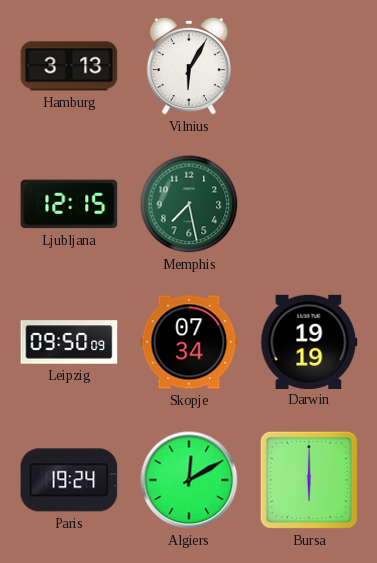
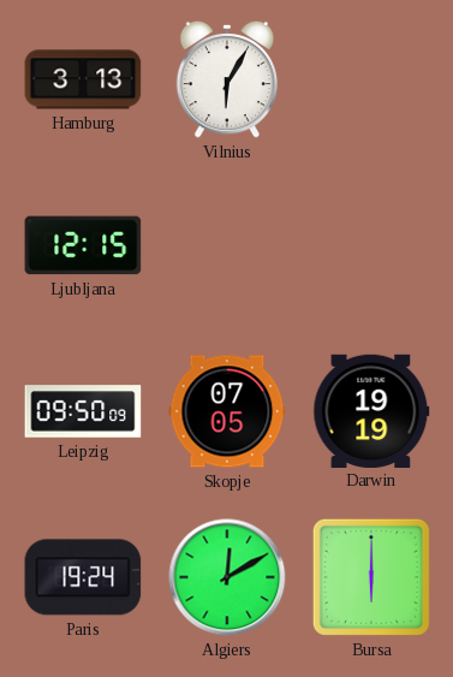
Memphis: 7:28 -> none
Skopje: 07:34 -> 07:05
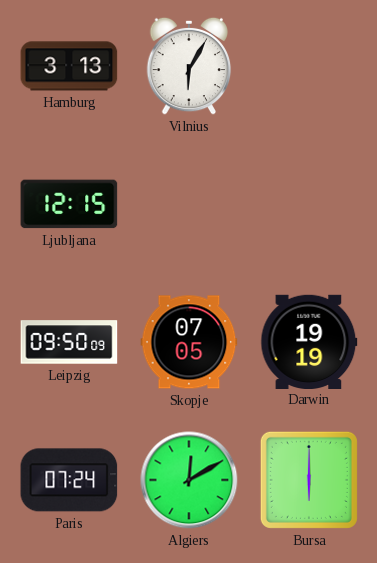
Paris: 19:24 -> 07:24
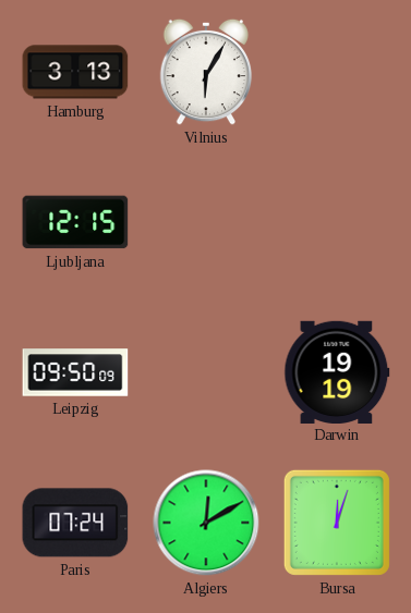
Skopje: 07:05 -> none
Bursa: 6:00 -> 12:03
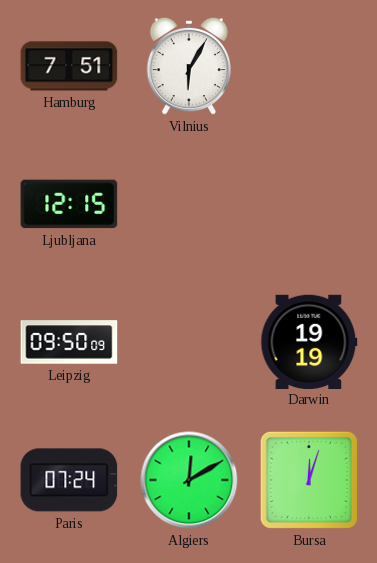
Hamburg: 3:13 -> 7:51
